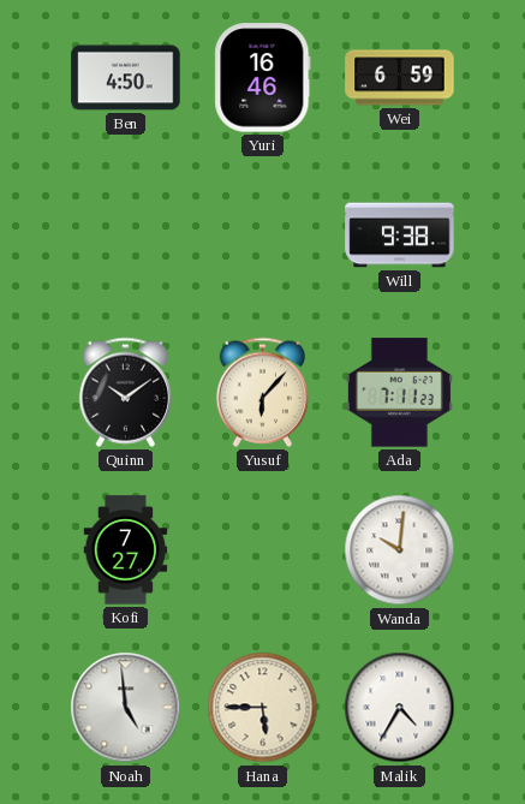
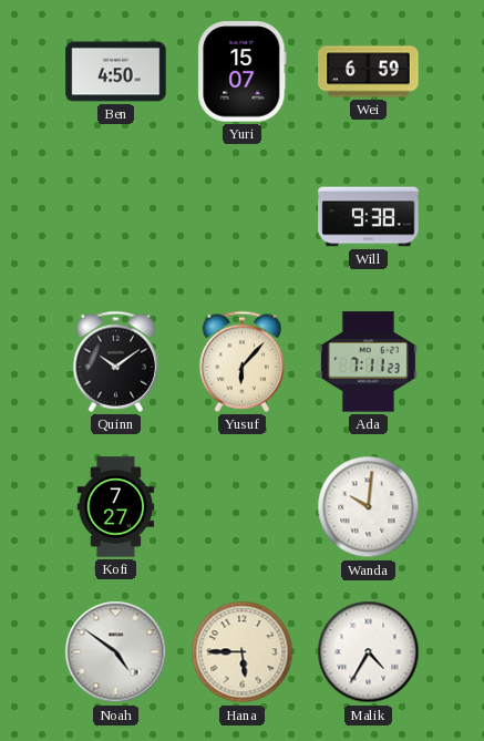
Yuri: 16:46 -> 15:07
Noah: 4:59 -> 4:51
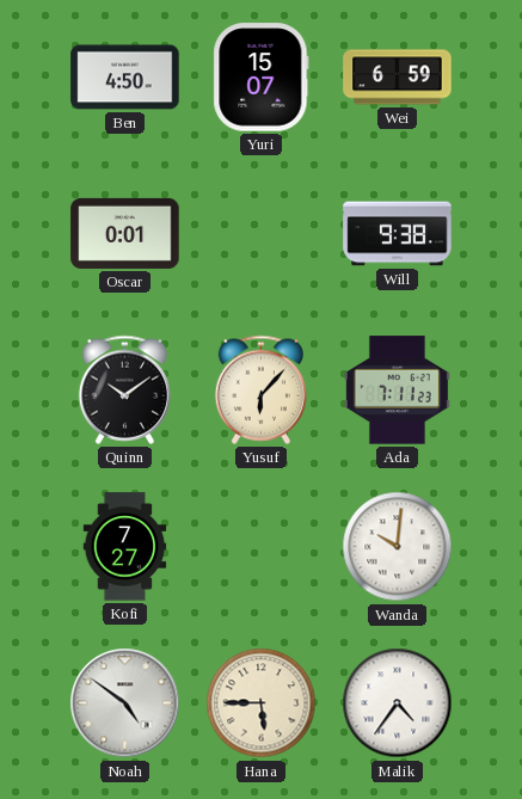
Oscar: none -> 0:01
Malik: 4:35 -> 4:36
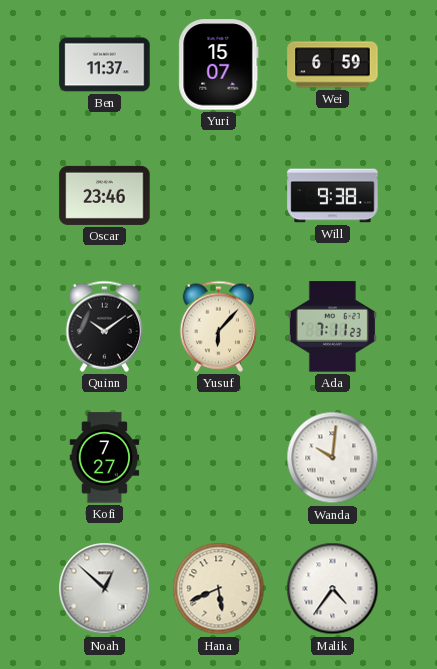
Ben: 4:50 -> 11:37
Oscar: 0:01 -> 23:46
Noah: 4:51 -> 12:52
Hana: 5:45 -> 5:41
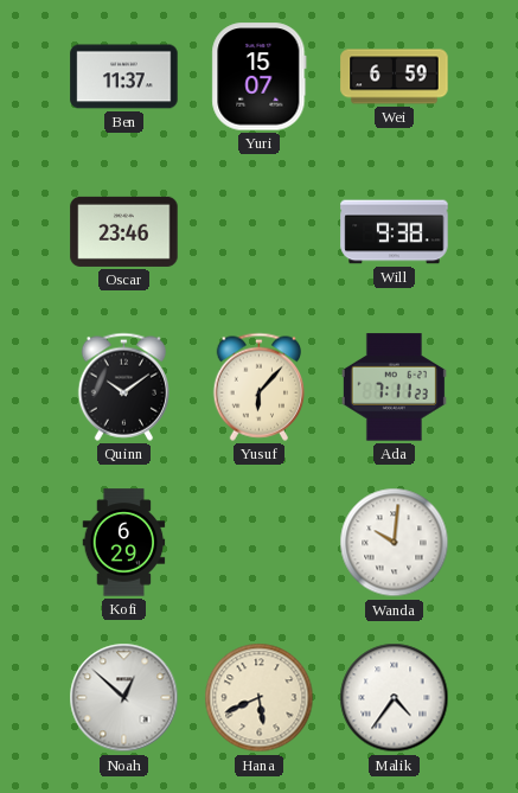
Kofi: 7:27 -> 6:29
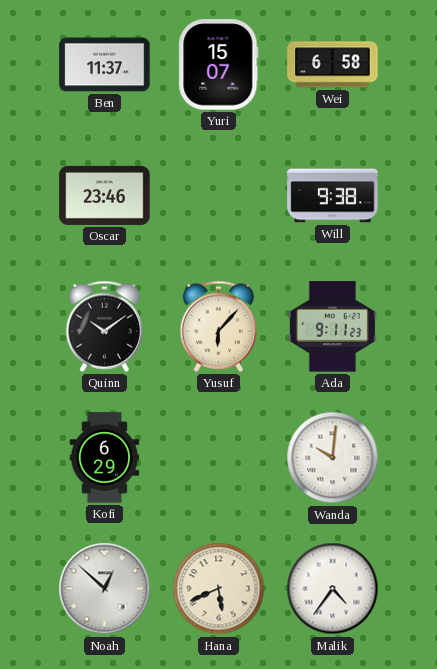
Wei: 6:59 -> 6:58
Ada: 7:11 -> 9:11
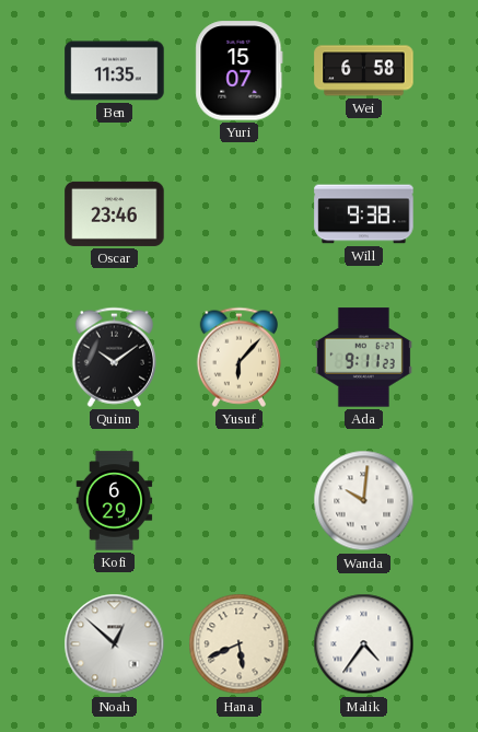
Ben: 11:37 -> 11:35
